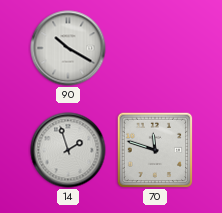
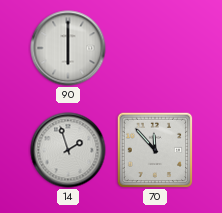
90: 10:20 -> 6:00
70: 11:48 -> 11:53
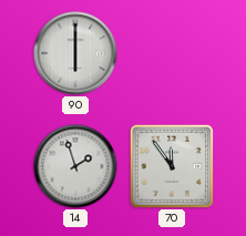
70: 11:53 -> 11:54
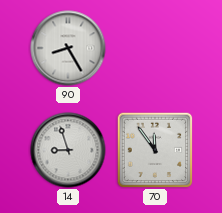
90: 6:00 -> 8:25
14: 1:57 -> 8:57
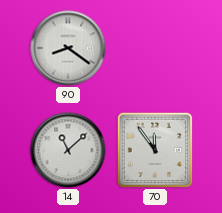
90: 8:25 -> 8:21
14: 8:57 -> 11:08
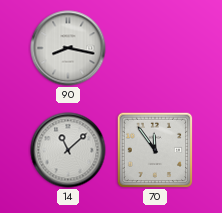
90: 8:21 -> 8:17
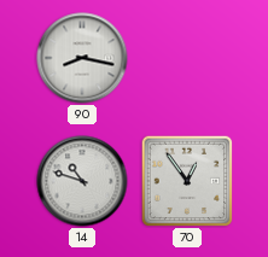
14: 11:08 -> 10:48
70: 11:54 -> 12:54
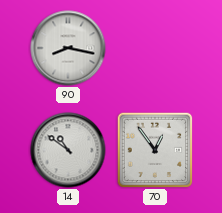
14: 10:48 -> 10:51
